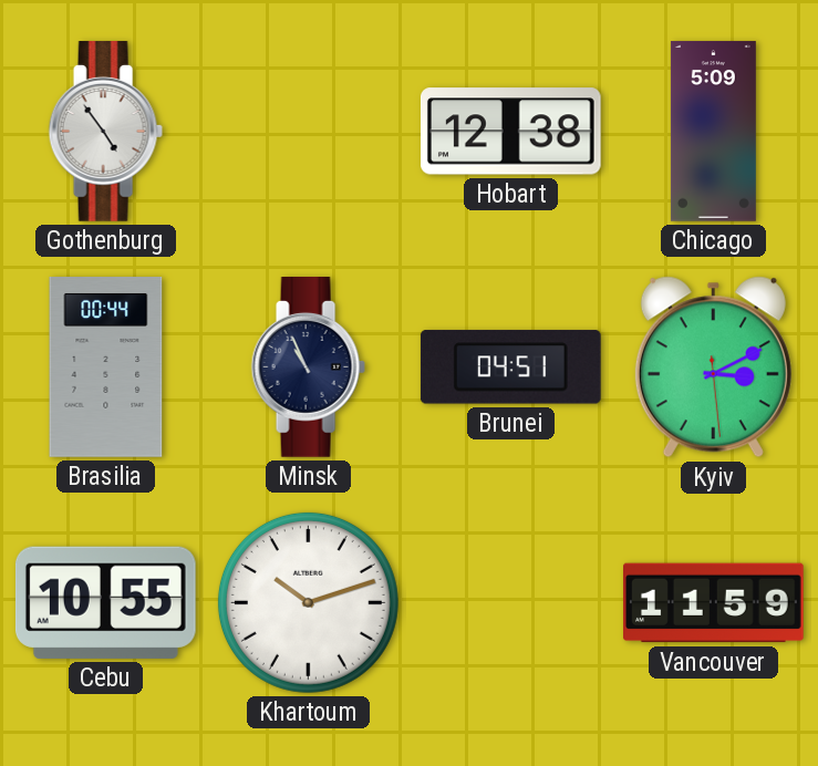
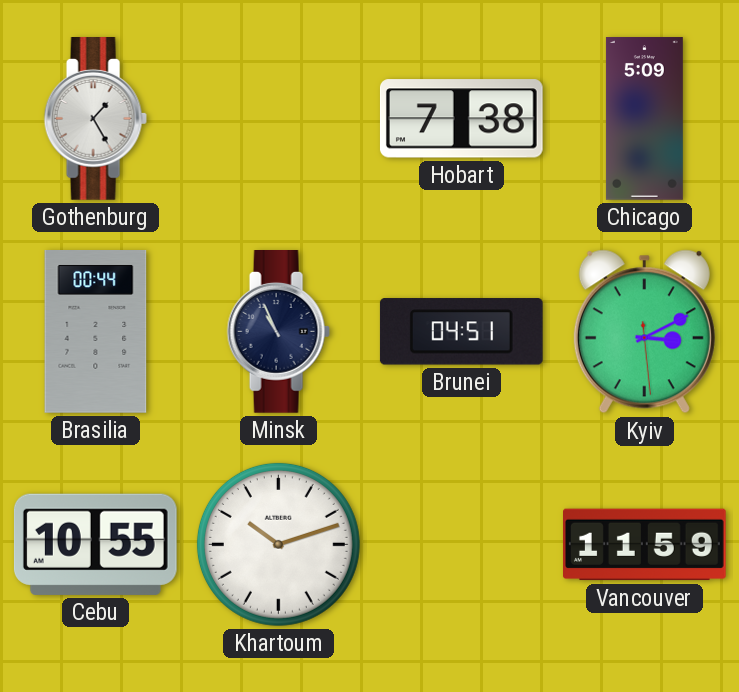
Gothenburg: 4:54 -> 1:25
Hobart: 12:38 -> 7:38
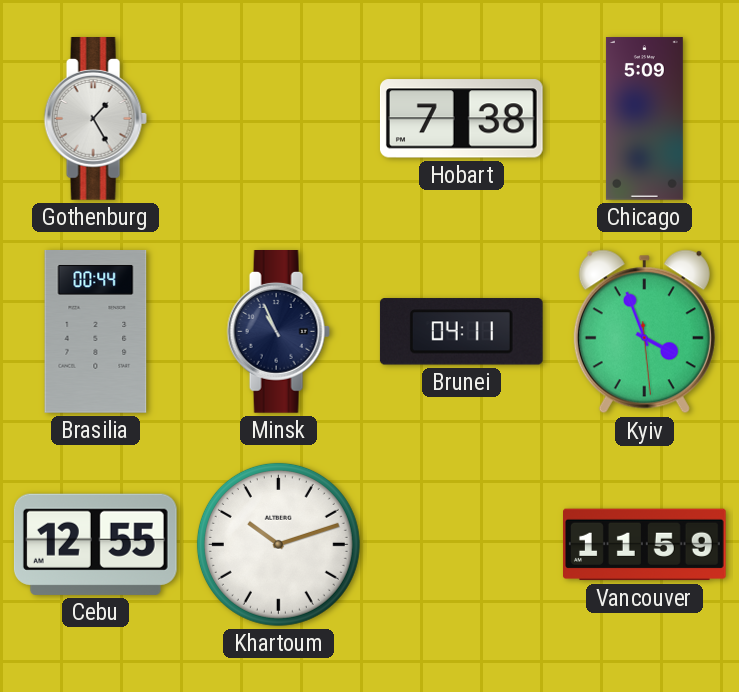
Brunei: 04:51 -> 04:11
Kyiv: 3:10 -> 3:56
Cebu: 10:55 -> 12:55
